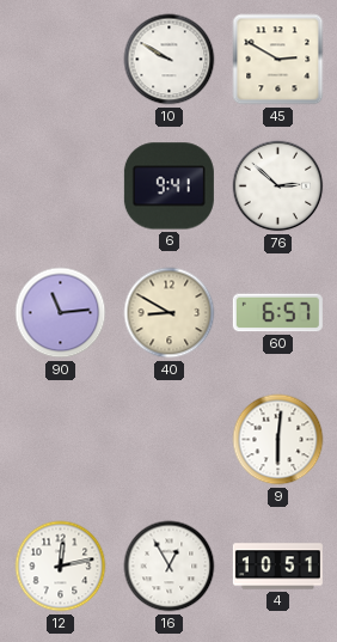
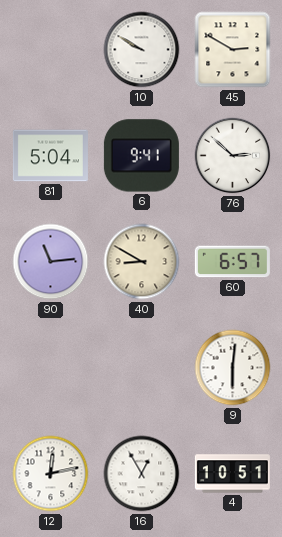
81: none -> 5:04
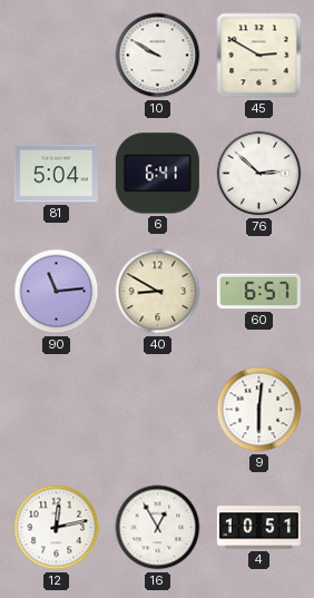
6: 9:41 -> 6:41
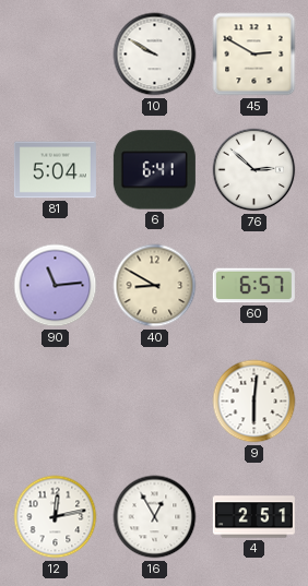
4: 10:51 -> 2:51
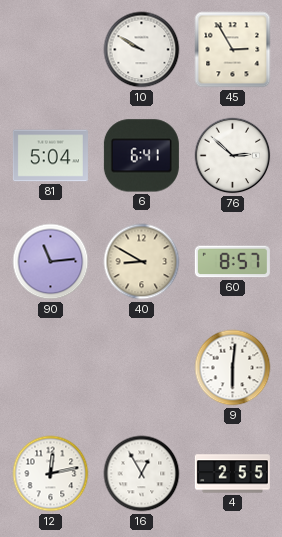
45: 2:50 -> 2:55
60: 6:57 -> 8:57
4: 2:51 -> 2:55
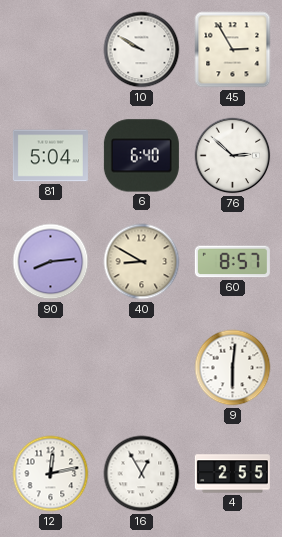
6: 6:41 -> 6:40
90: 11:14 -> 8:14
